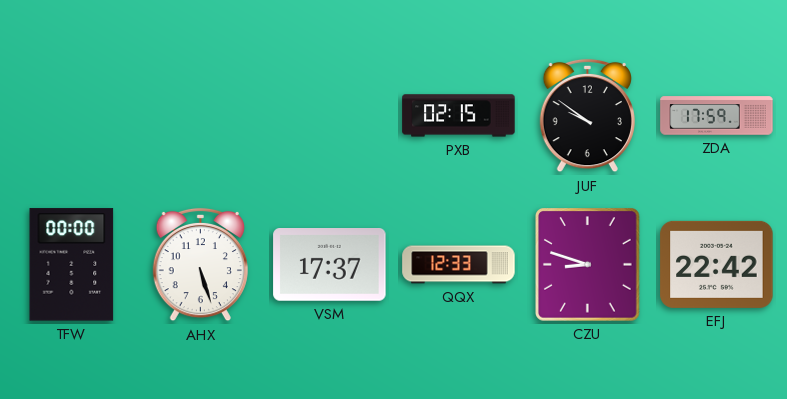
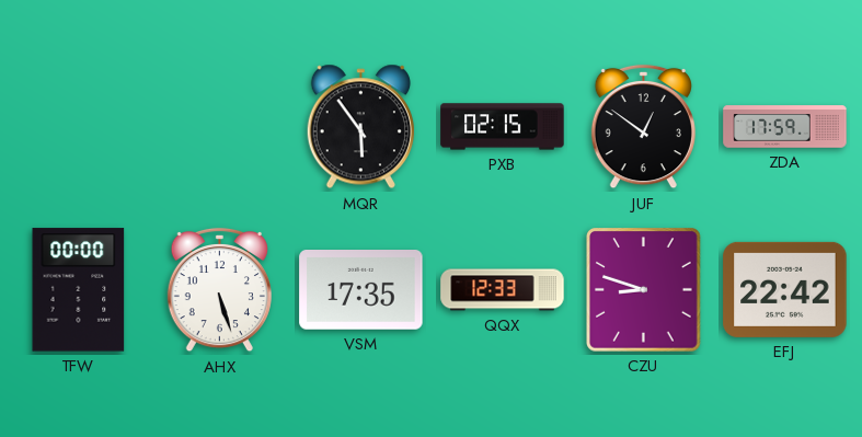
MQR: none -> 5:54
JUF: 9:51 -> 12:51
VSM: 17:37 -> 17:35
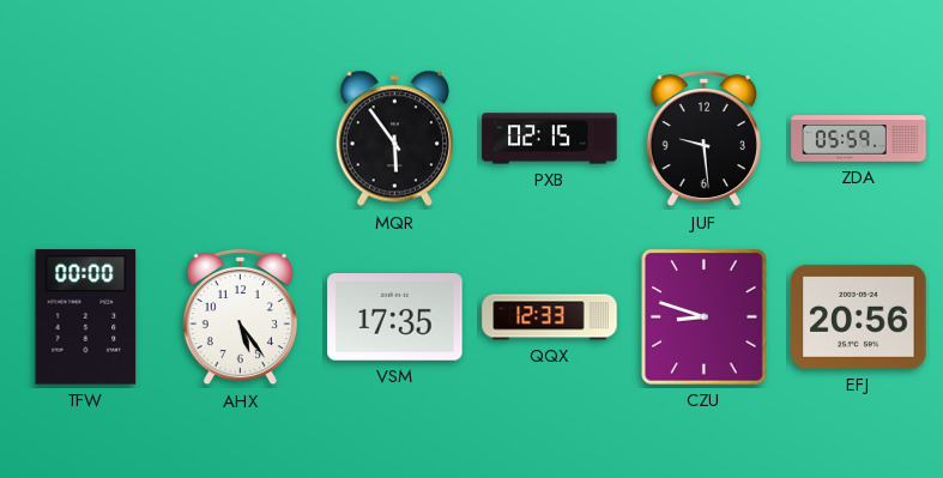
JUF: 12:51 -> 9:29
ZDA: 17:59 -> 05:59
AHX: 5:27 -> 5:24
EFJ: 22:42 -> 20:56
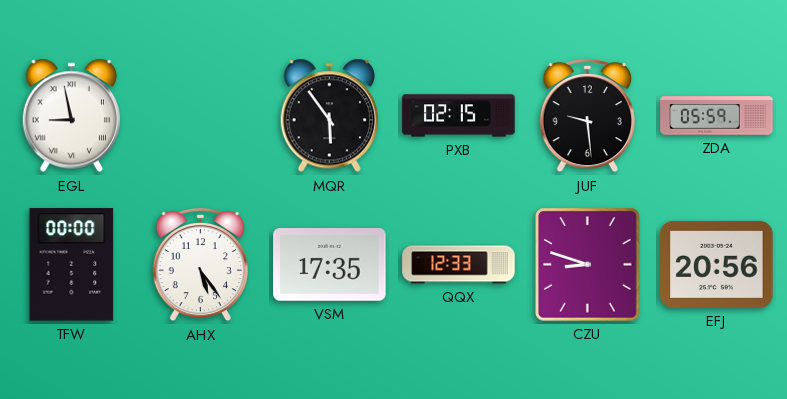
EGL: none -> 8:58
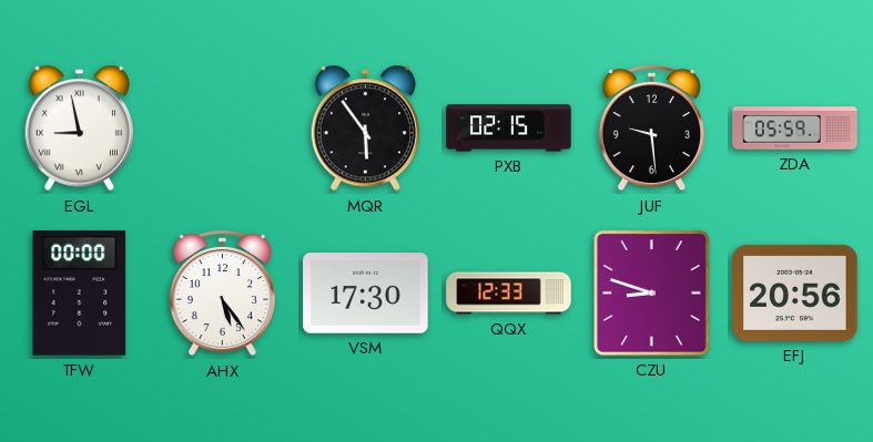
VSM: 17:35 -> 17:30
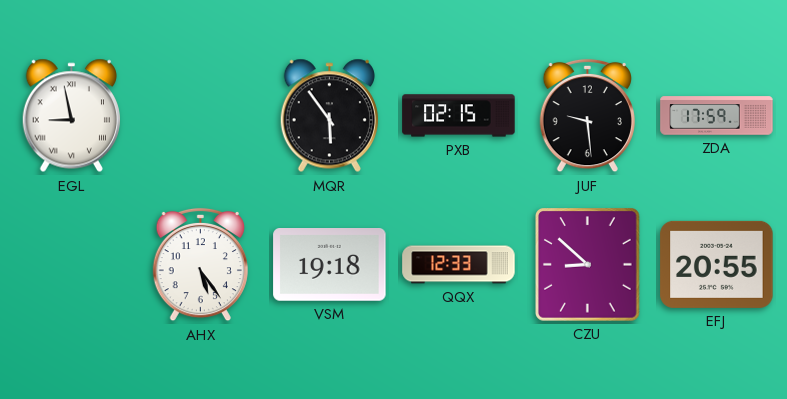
ZDA: 05:59 -> 17:59
TFW: 00:00 -> none
VSM: 17:30 -> 19:18
CZU: 8:48 -> 8:52
EFJ: 20:56 -> 20:55
